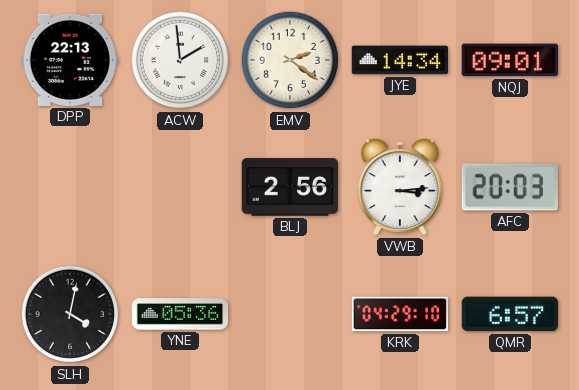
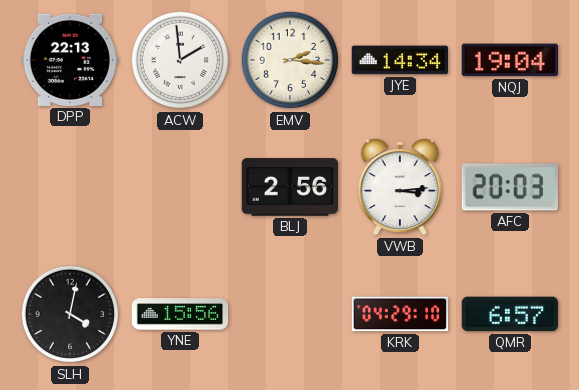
EMV: 2:21 -> 2:16
NQJ: 09:01 -> 19:04
YNE: 05:36 -> 15:56
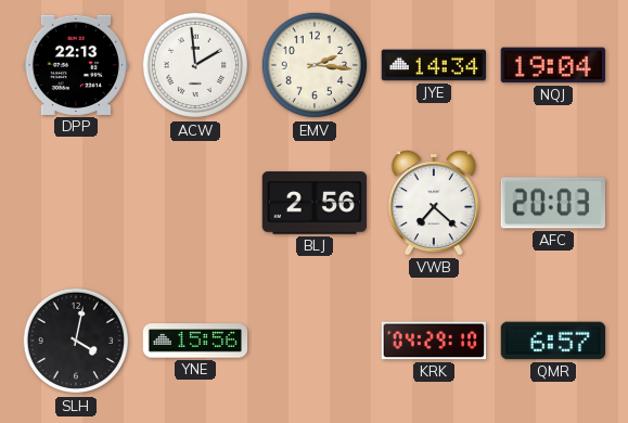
VWB: 3:14 -> 7:22
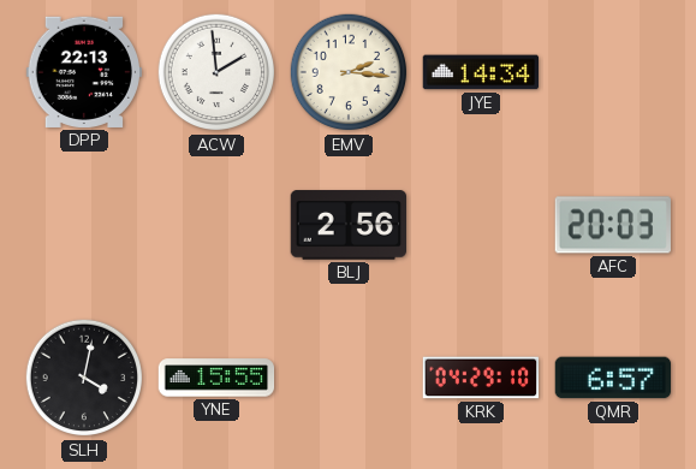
NQJ: 19:04 -> none
VWB: 7:22 -> none
YNE: 15:56 -> 15:55
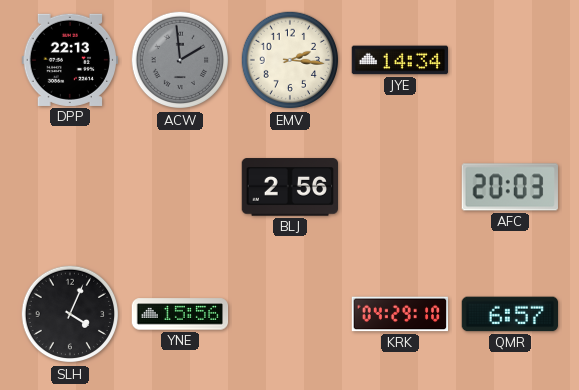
ACW dial: white -> grey
SLH: 4:02 -> 4:04
YNE: 15:55 -> 15:56
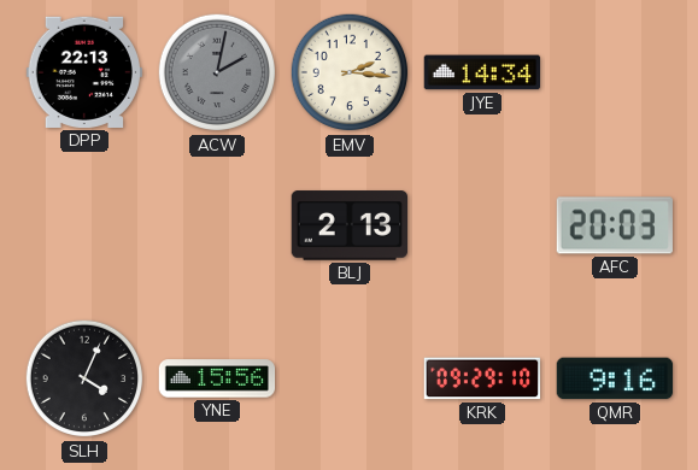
ACW: 1:59 -> 2:02
BLJ: 2:56 -> 2:13
KRK: 04:29 -> 09:29
QMR: 6:57 -> 9:16
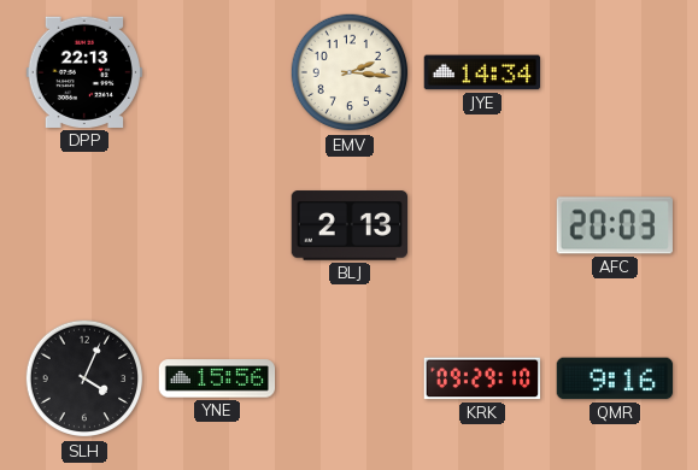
ACW: 2:02 -> none
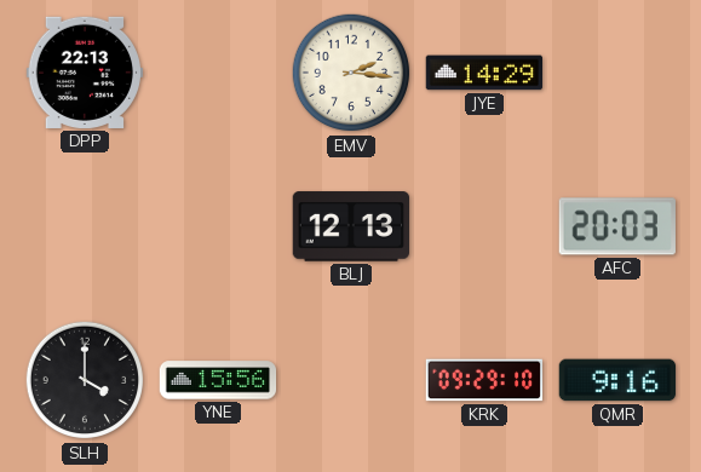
JYE: 14:34 -> 14:29
BLJ: 2:13 -> 12:13
SLH: 4:04 -> 4:00
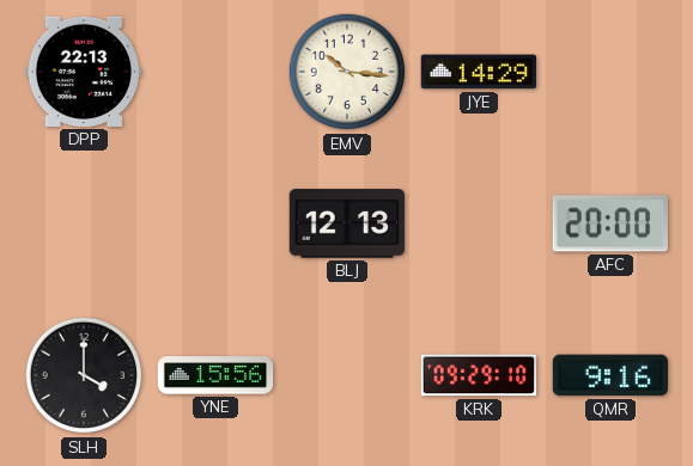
EMV: 2:16 -> 10:16
AFC: 20:03 -> 20:00
